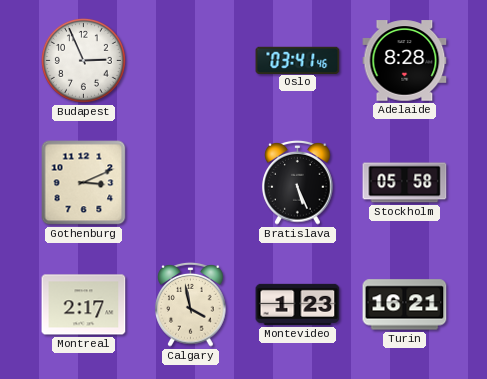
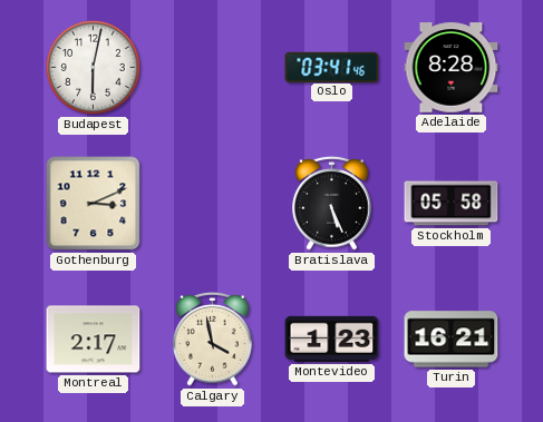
Budapest: 2:56 -> 6:02
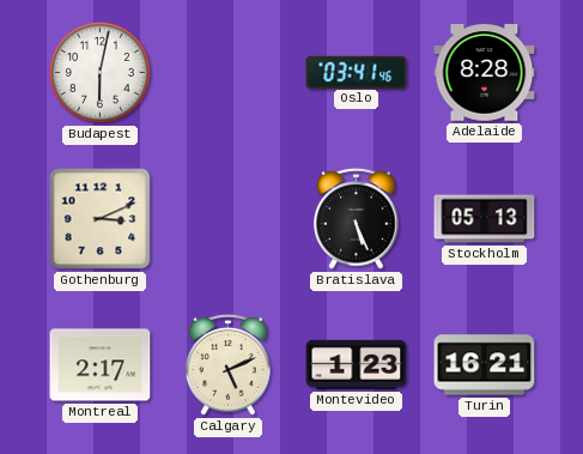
Stockholm: 05:58 -> 05:13
Calgary: 3:58 -> 5:11
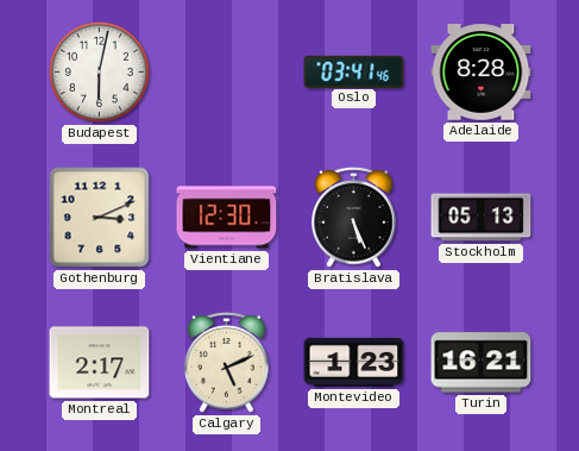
Vientiane: none -> 12:30
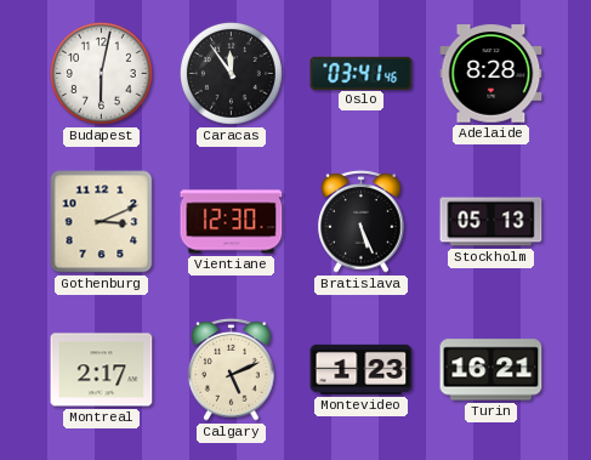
Caracas: none -> 11:54
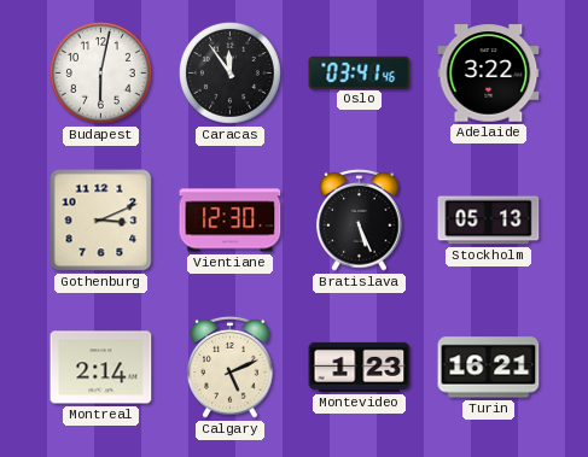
Adelaide: 8:28 -> 3:22
Montreal: 2:17 -> 2:14
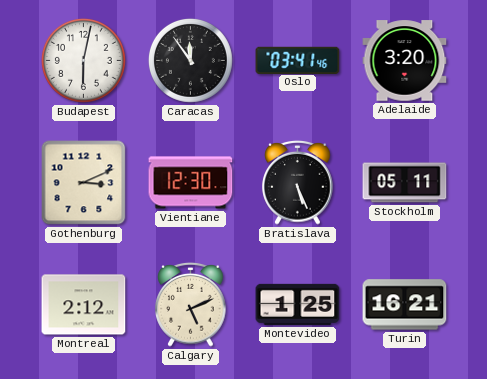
Adelaide: 3:22 -> 3:20
Stockholm: 05:13 -> 05:11
Montreal: 2:14 -> 2:12
Montevideo: 1:23 -> 1:25
